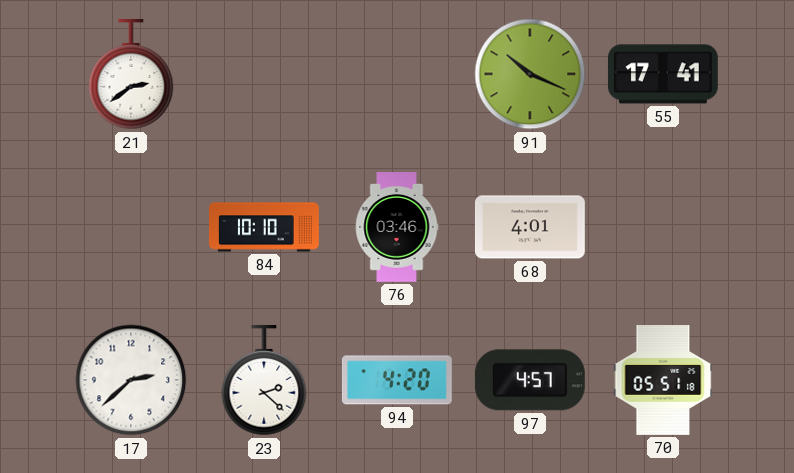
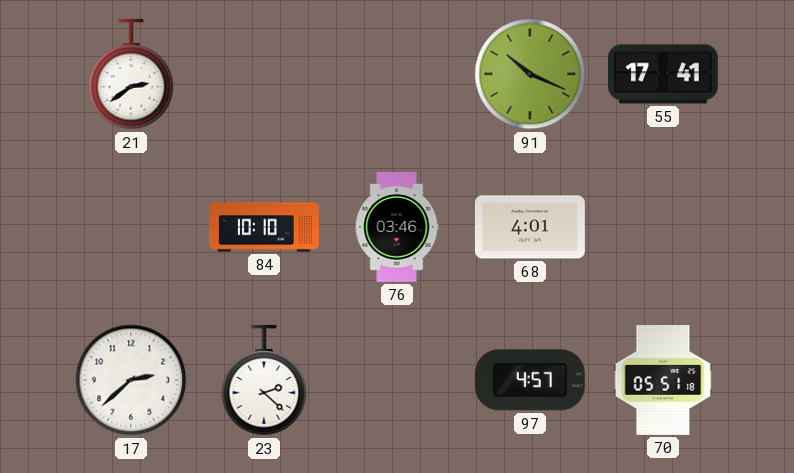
94: 4:20 -> none
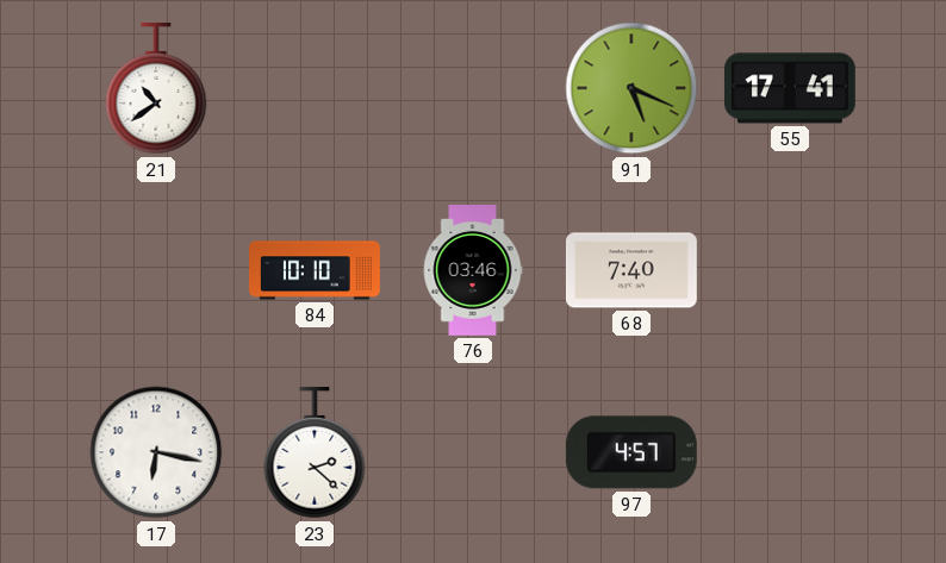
21: 2:39 -> 10:39
91: 10:19 -> 5:19
68: 4:01 -> 7:40
17: 2:38 -> 6:17
70: 05:51 -> none
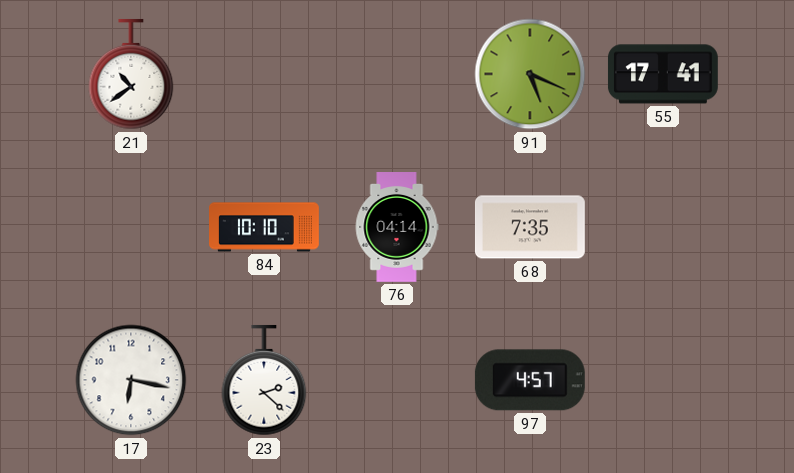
76: 03:46 -> 04:14
68: 7:40 -> 7:35
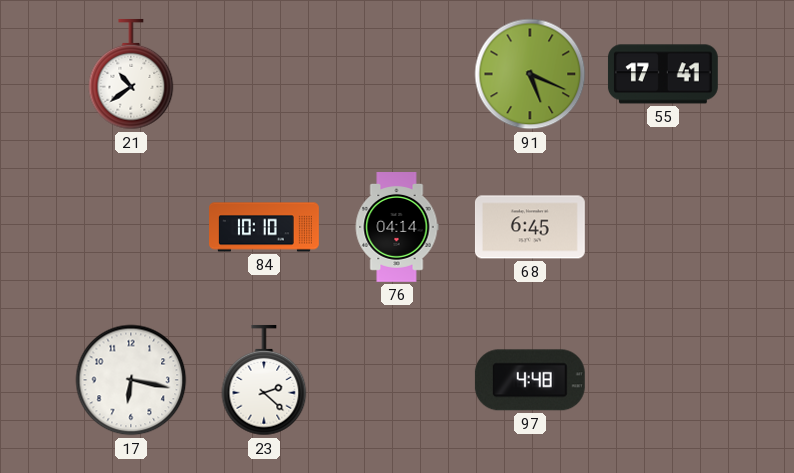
68: 7:35 -> 6:45
97: 4:57 -> 4:48
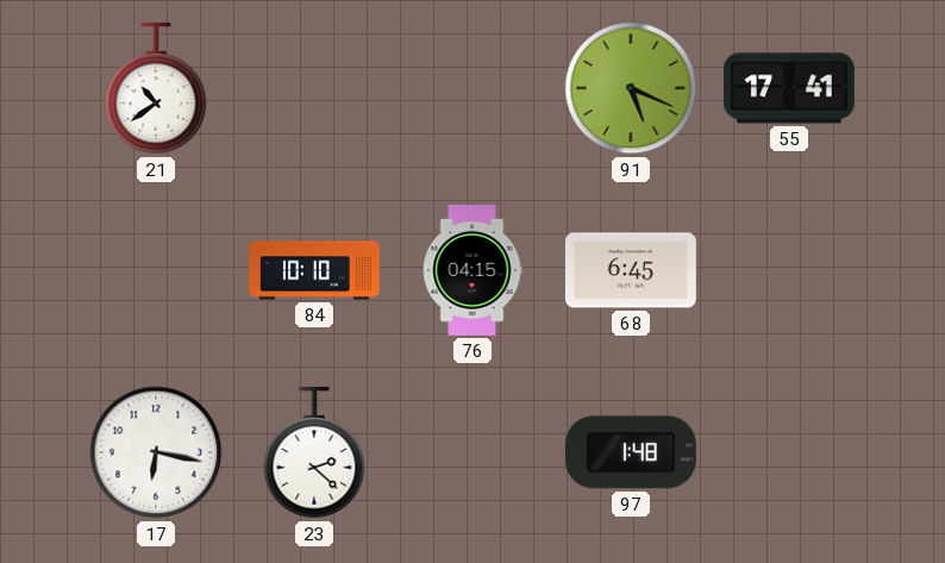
76: 04:14 -> 04:15
97: 4:48 -> 1:48
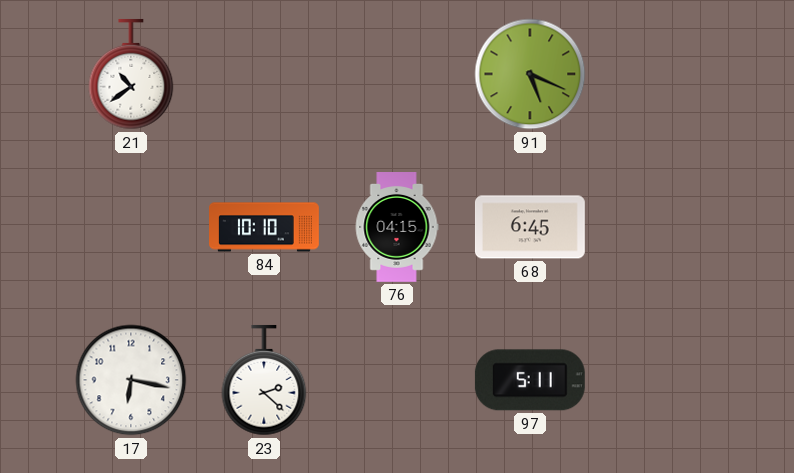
55: 17:41 -> none
97: 1:48 -> 5:11
